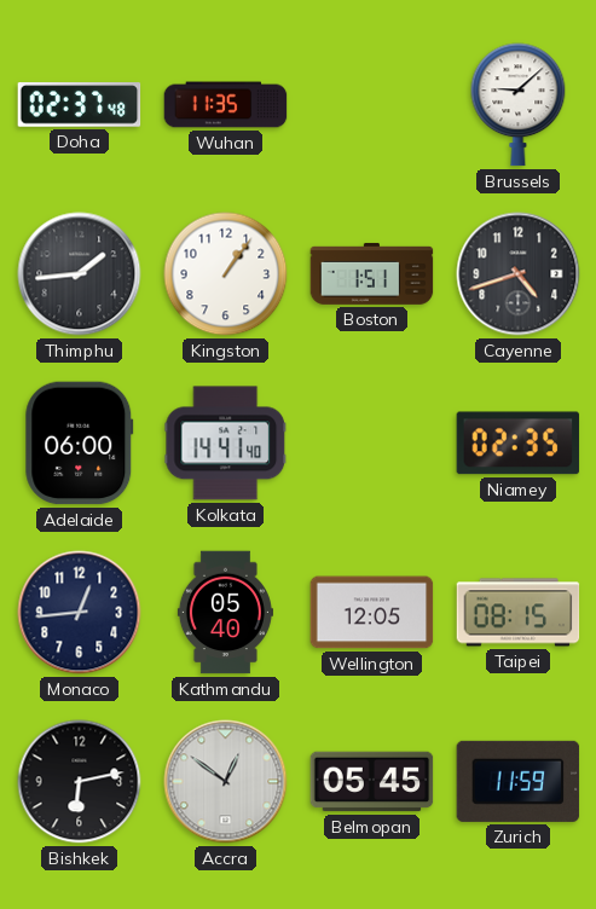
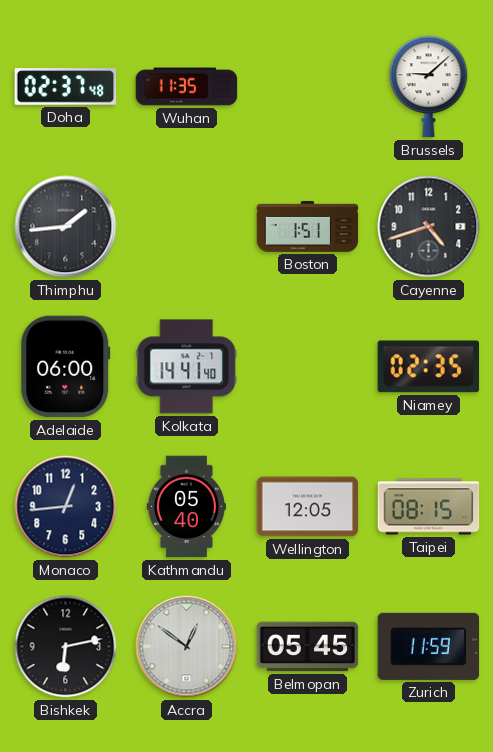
Kingston: 1:06 -> none
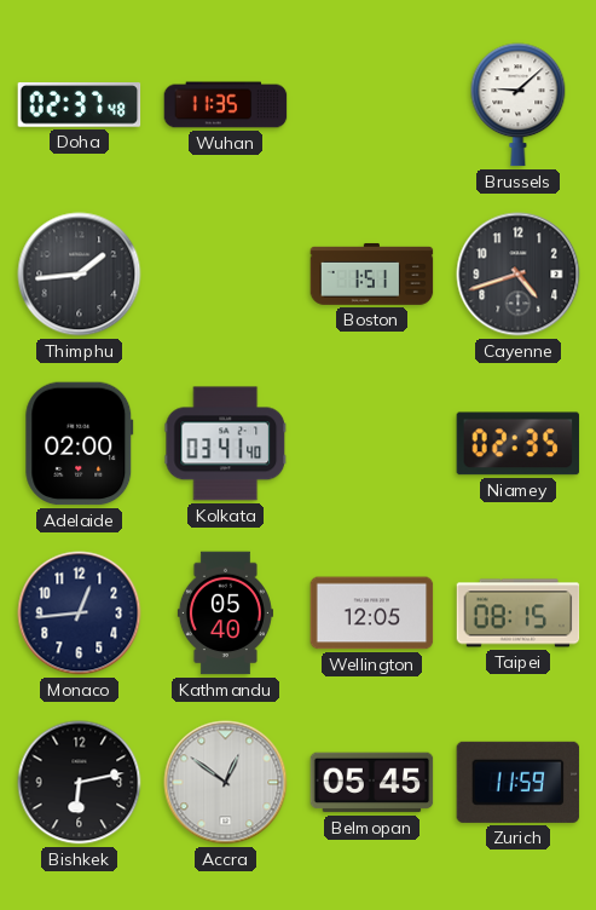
Adelaide: 06:00 -> 02:00
Kolkata: 14:41 -> 03:41
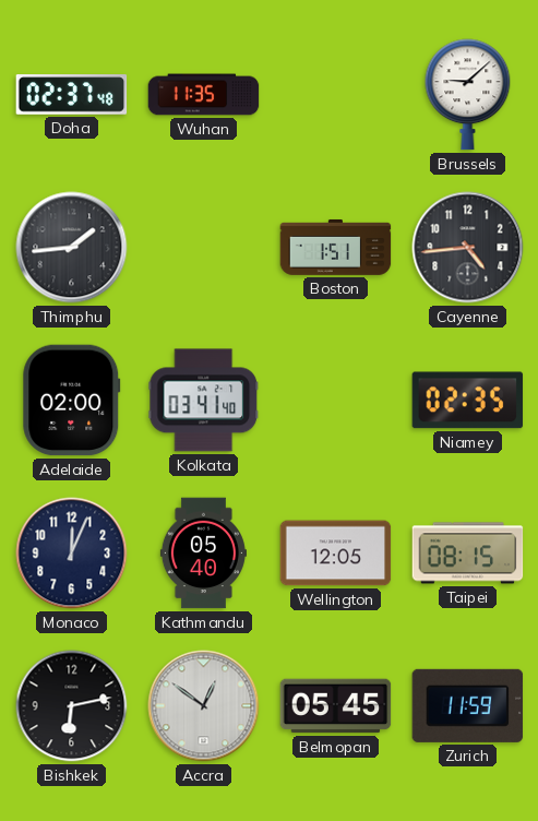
Cayenne: 4:42 -> 4:44
Monaco: 12:44 -> 12:04
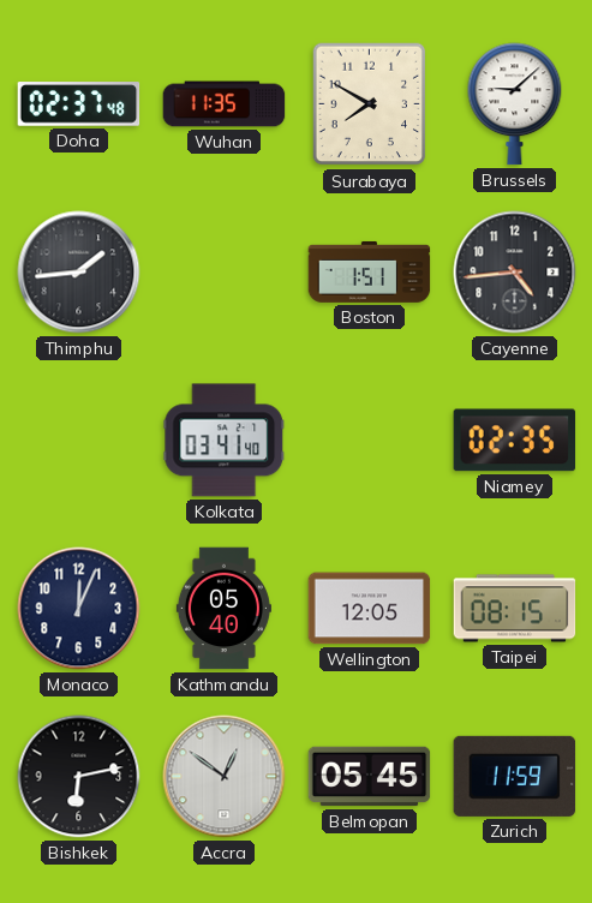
Surabaya: none -> 7:50
Adelaide: 02:00 -> none
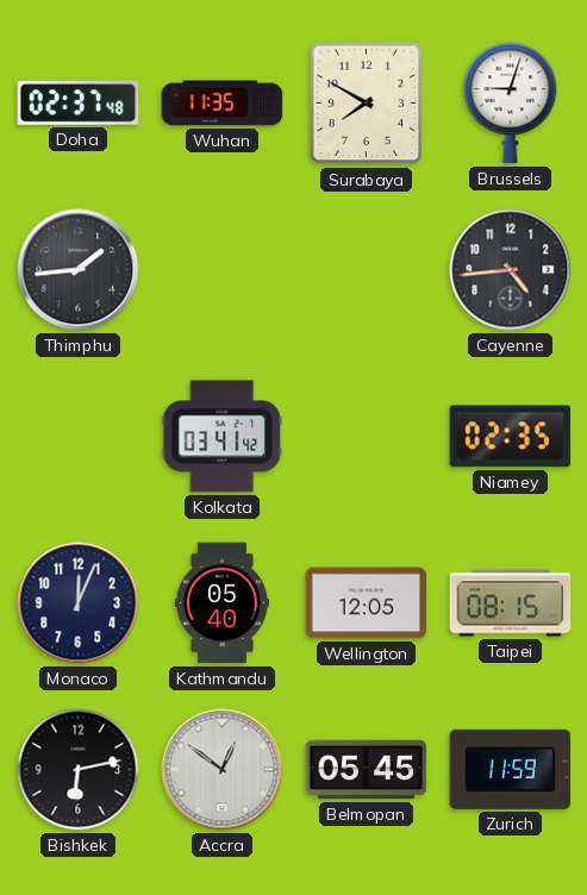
Brussels: 9:08 -> 9:03
Boston: 1:51 -> none
Kolkata: 03:41:40 -> 03:41:42
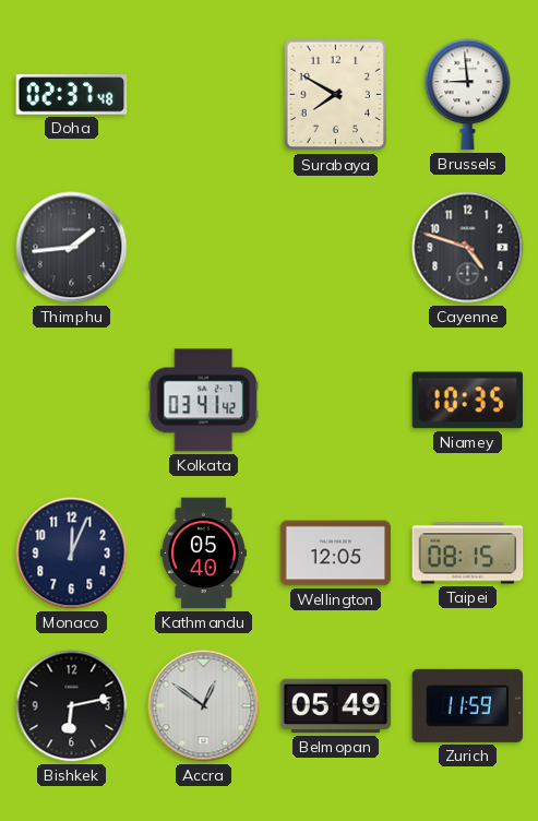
Wuhan: 11:35 -> none
Brussels: 9:03 -> 8:59
Cayenne: 4:44 -> 4:48
Niamey: 02:35 -> 10:35
Belmopan: 05:45 -> 05:49
